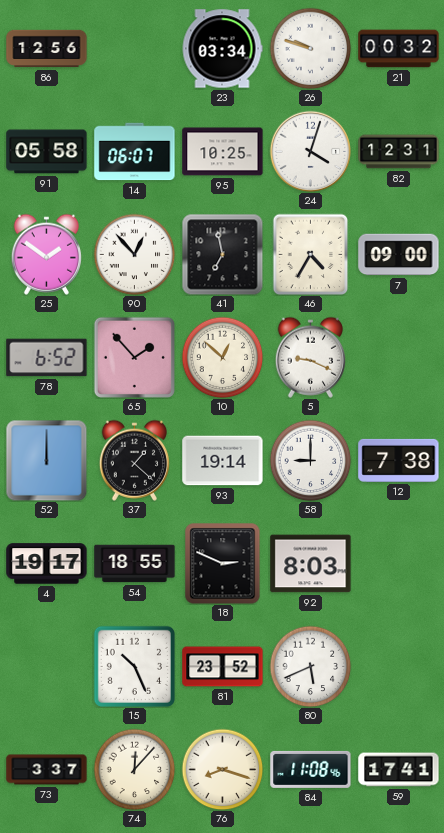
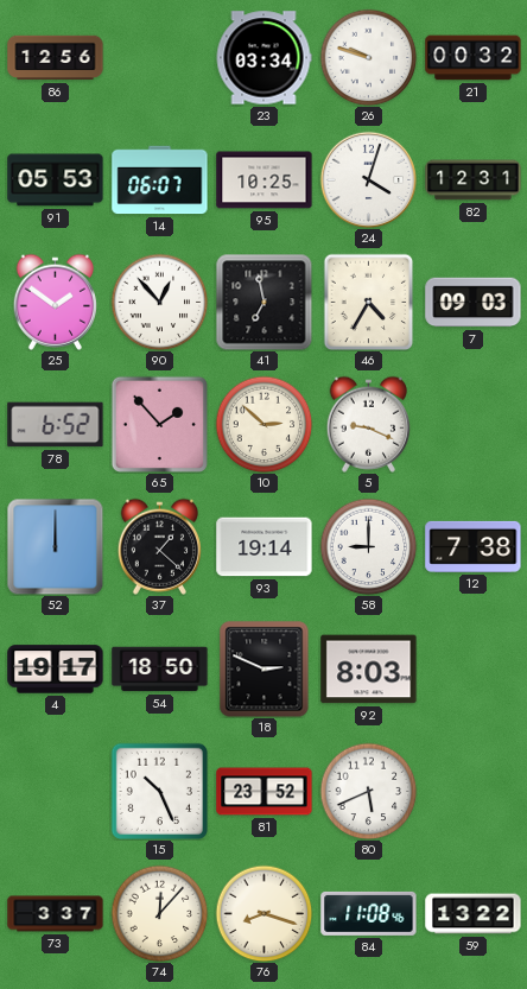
91: 05:58 -> 05:53
7: 09:00 -> 09:03
10: 12:52 -> 2:52
54: 18:55 -> 18:50
59: 17:41 -> 13:22
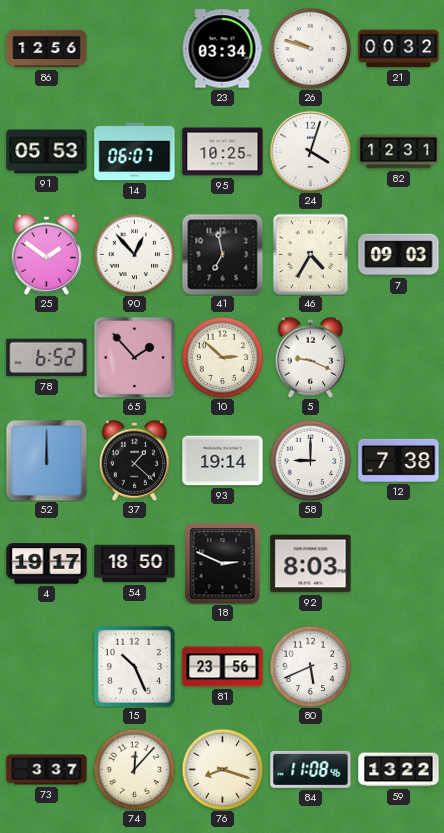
81: 23:52 -> 23:56
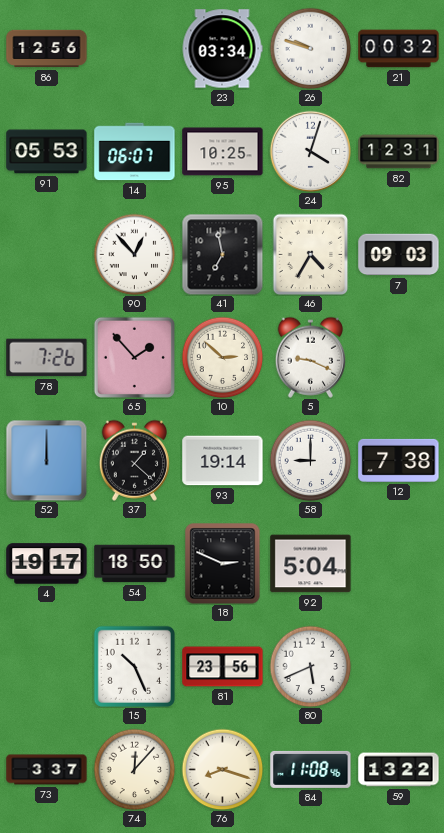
25: 1:51 -> none
78: 6:52 -> 7:26
92: 8:03 -> 5:04
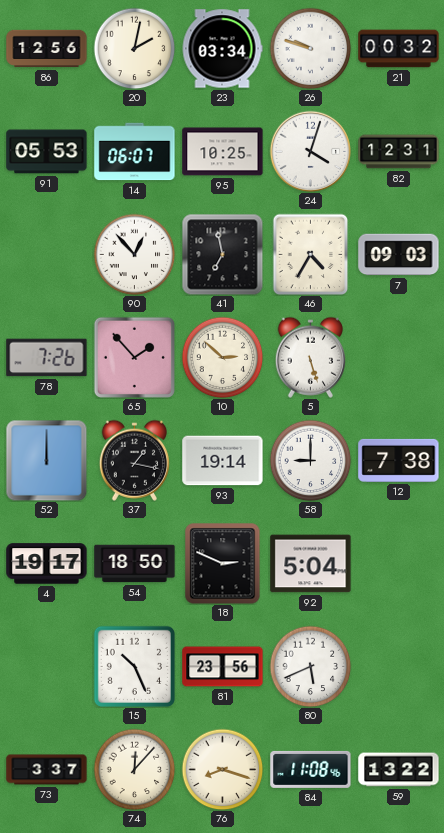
20: none -> 2:02
5: 9:19 -> 5:27
37: 1:22 -> 1:17
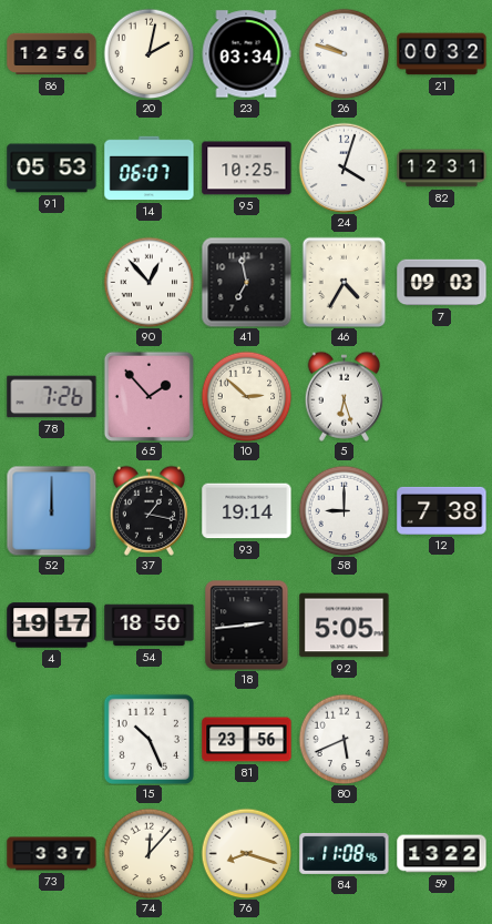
5: 5:27 -> 6:27
18: 2:49 -> 2:44
92: 5:04 -> 5:05
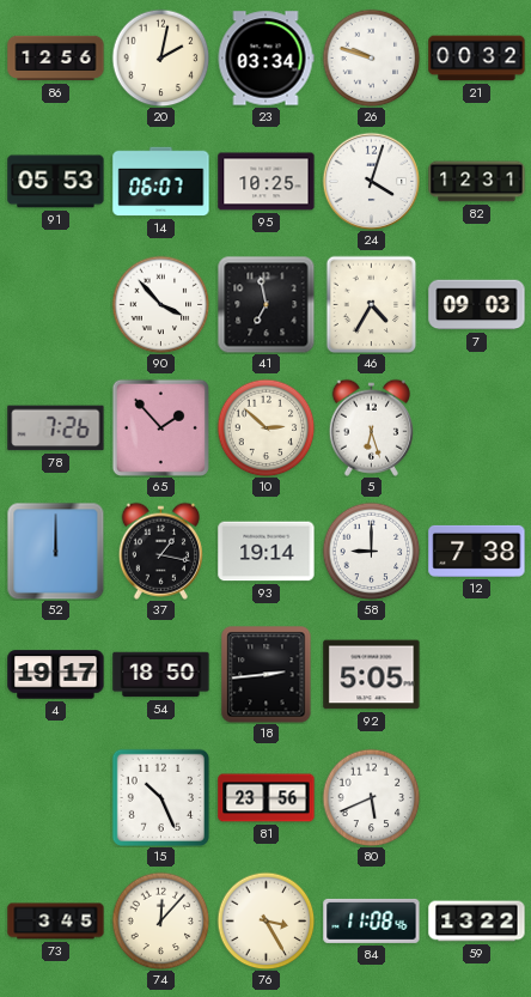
90: 12:53 -> 3:53
73: 3:37 -> 3:45
76: 8:18 -> 3:25
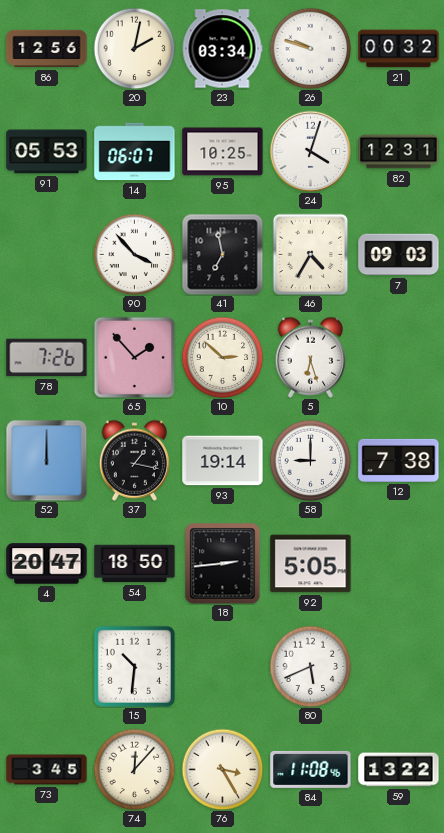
4: 19:17 -> 20:47
15: 10:26 -> 10:31
81: 23:56 -> none
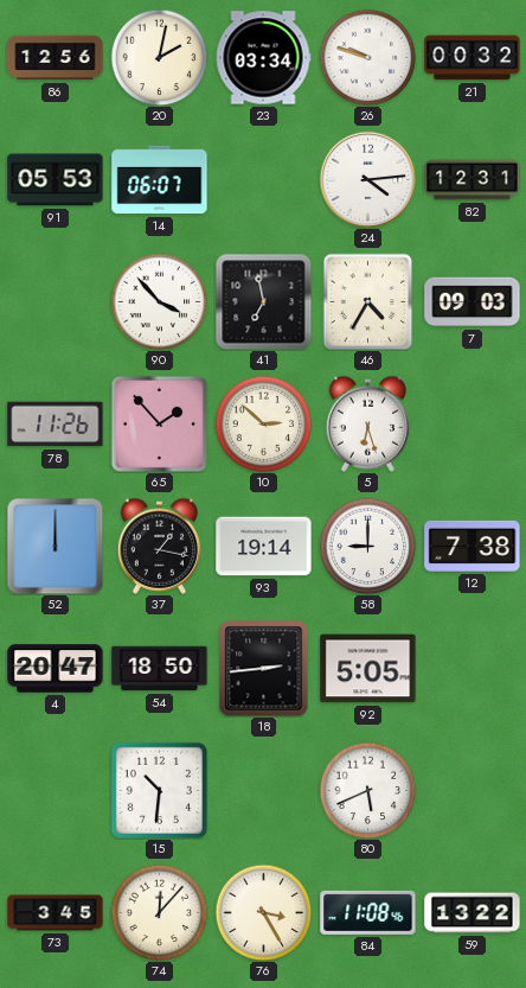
95: 10:25 -> none
24: 4:03 -> 4:14
78: 7:26 -> 11:26
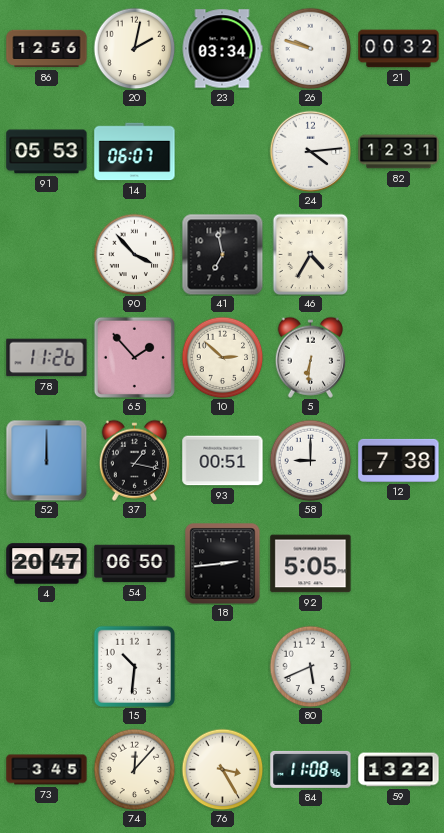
7: 09:03 -> none
5: 6:27 -> 6:31
93: 19:14 -> 00:51
54: 18:50 -> 06:50
